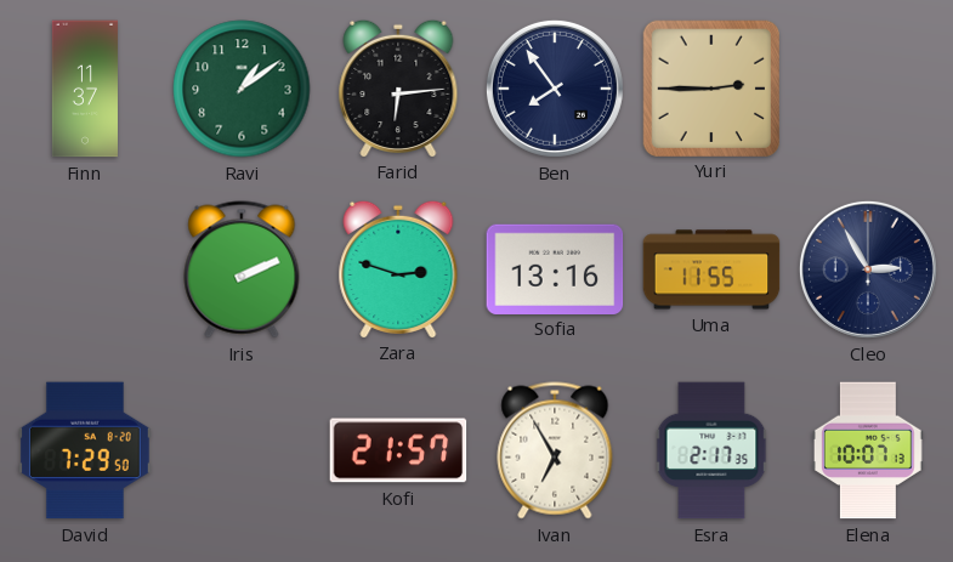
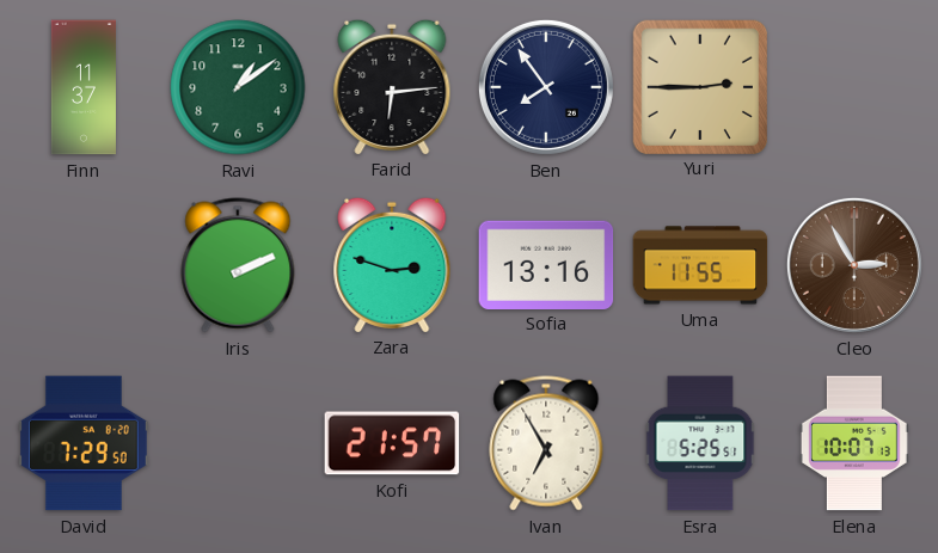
Cleo dial: navy -> brown
Esra: 2:17 -> 5:25
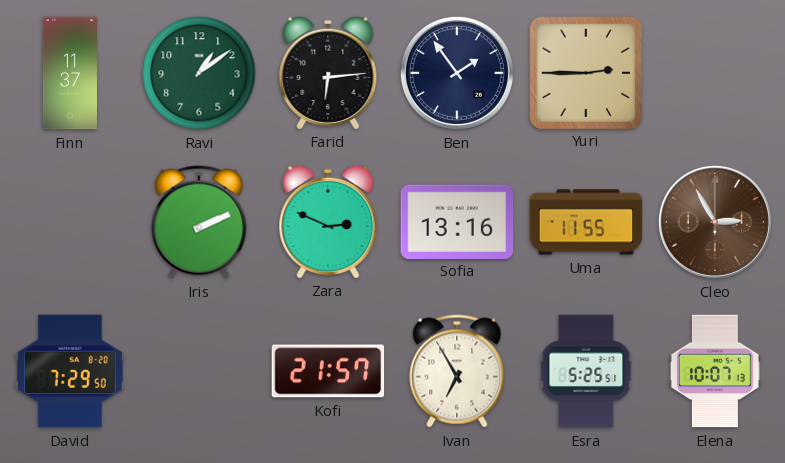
Ben: 7:54 -> 1:54
Zara: 2:48 -> 2:49
